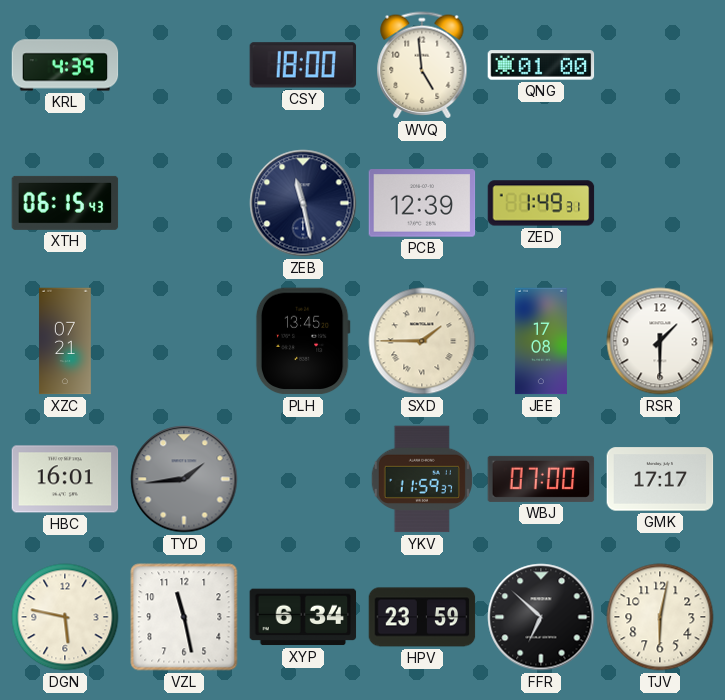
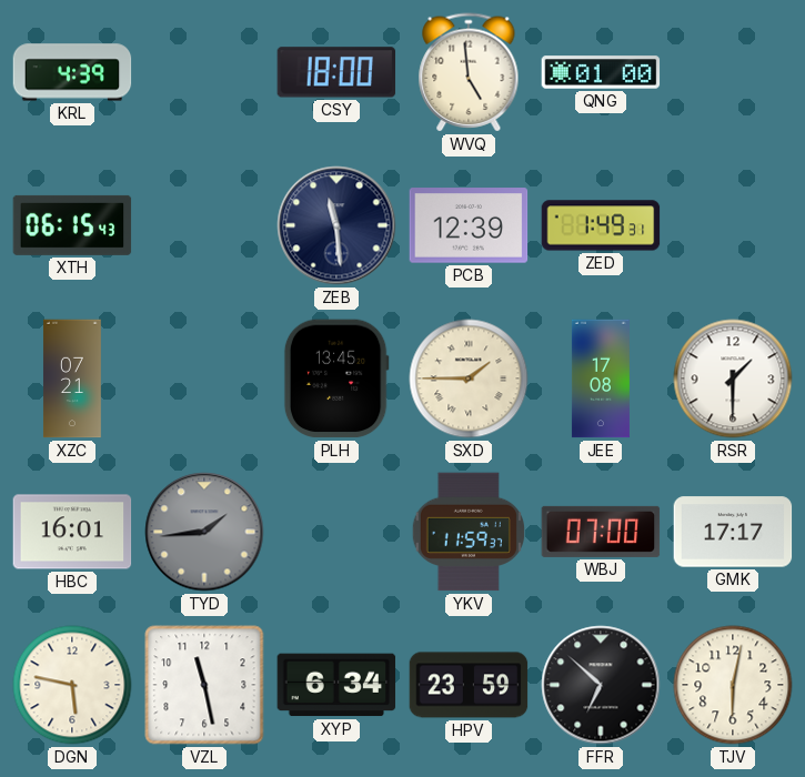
ZEB: 11:28 -> 11:29
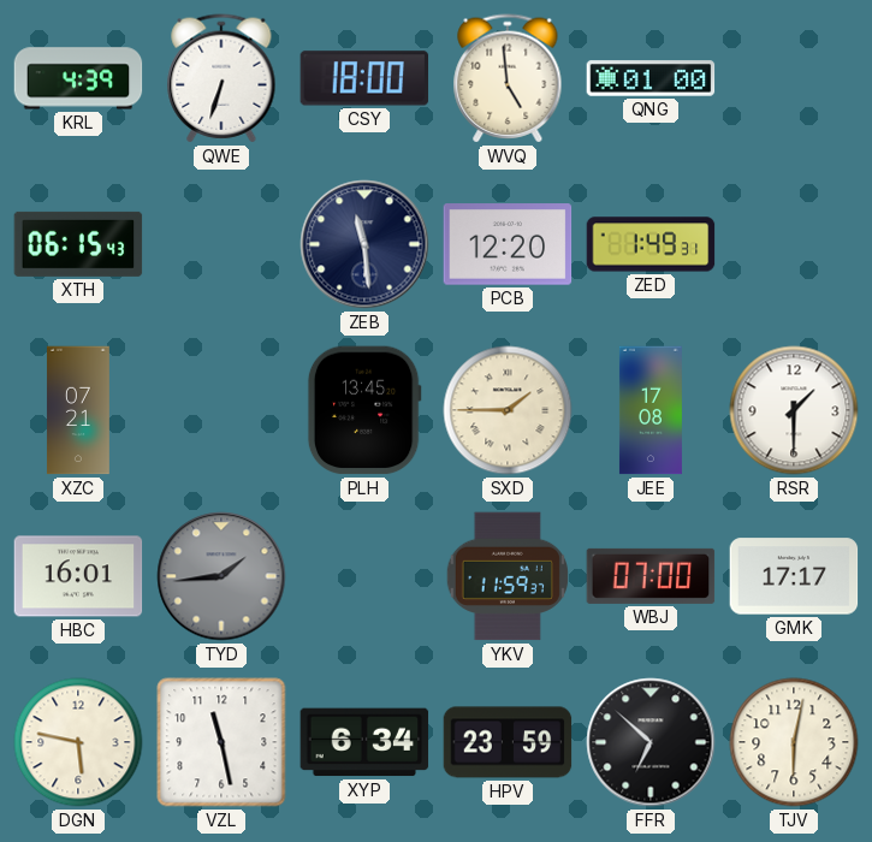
QWE: none -> 6:33
PCB: 12:39 -> 12:20
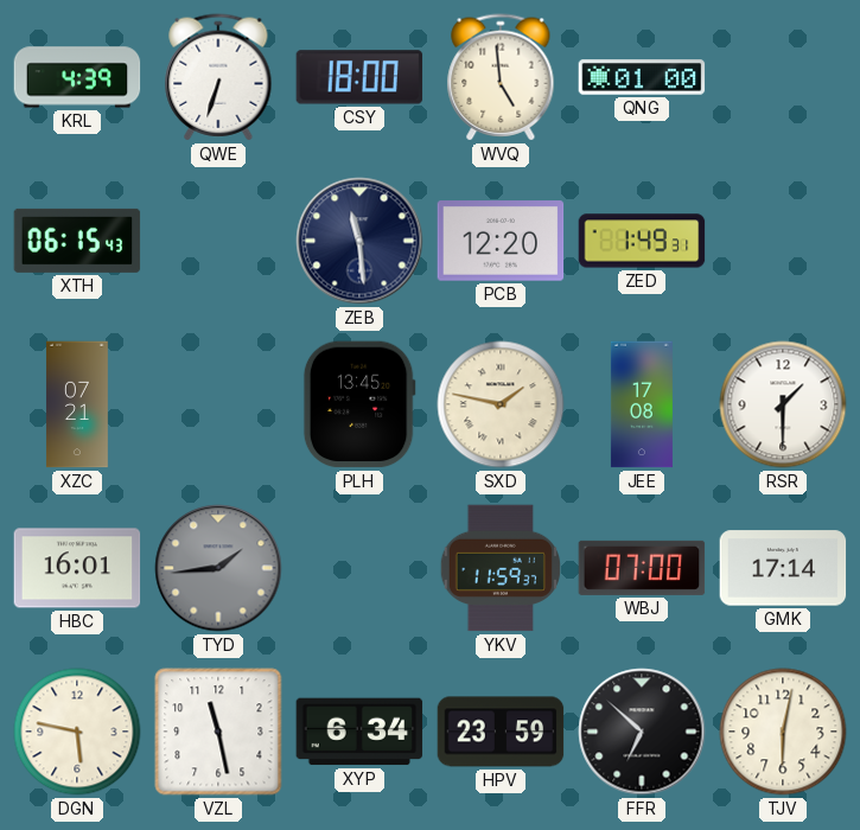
SXD: 1:45 -> 1:47
GMK: 17:17 -> 17:14
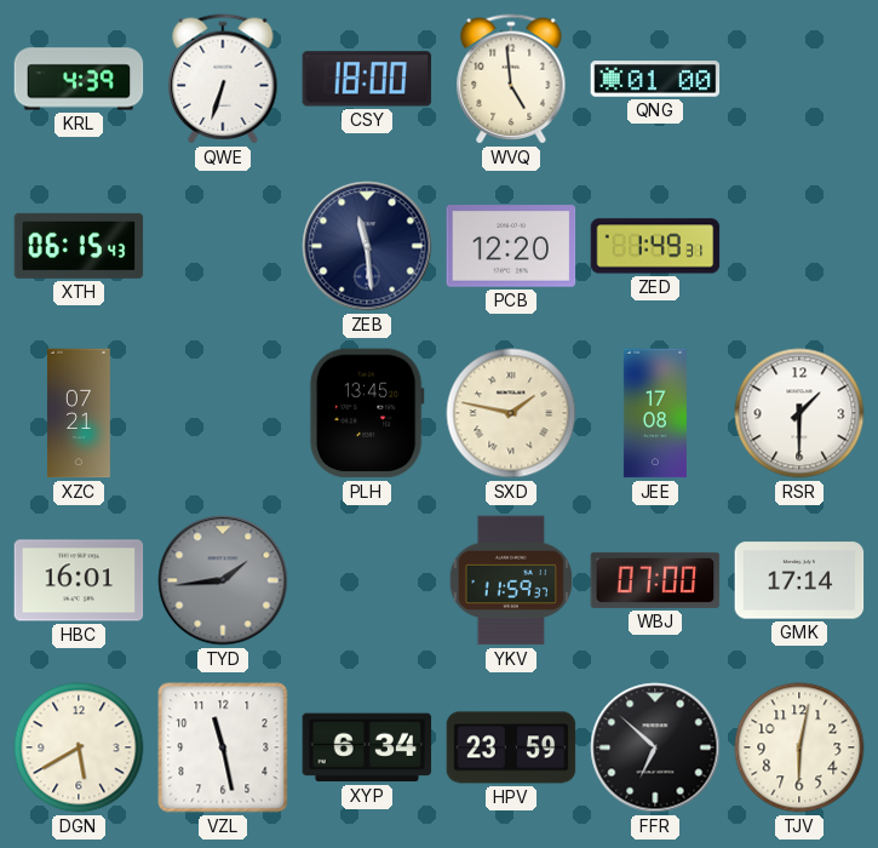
DGN: 5:47 -> 5:40
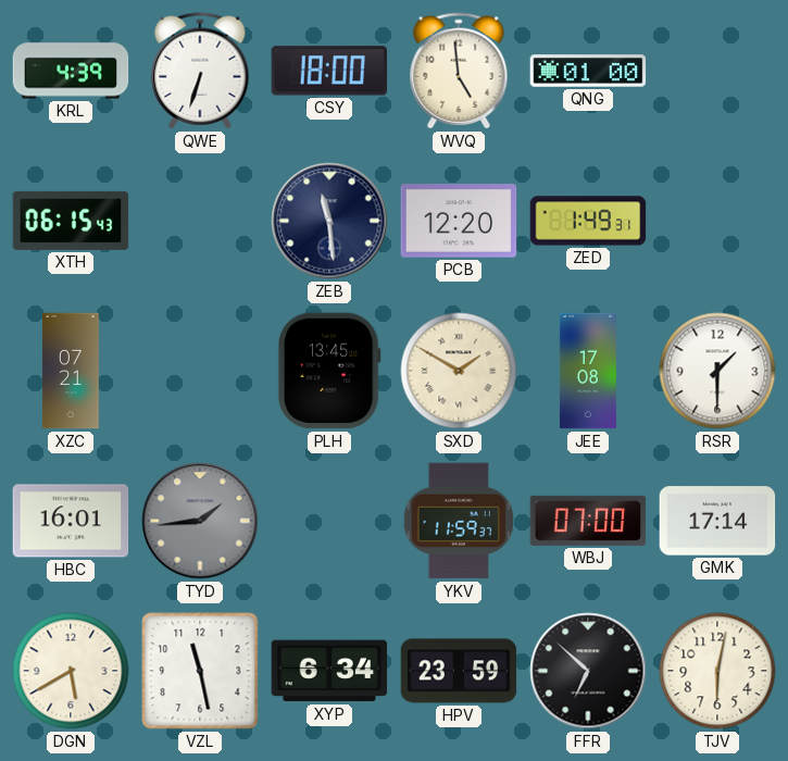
SXD: 1:47 -> 1:50
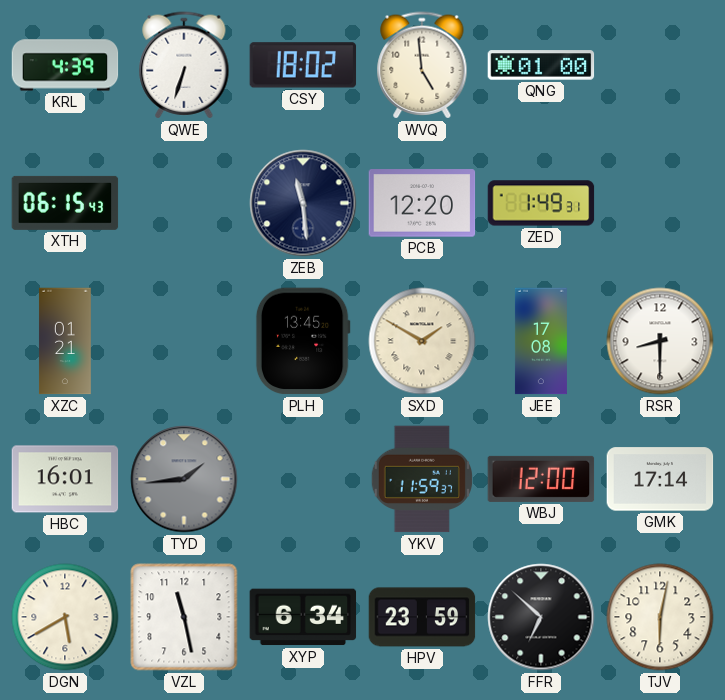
CSY: 18:00 -> 18:02
XZC: 07:21 -> 01:21
RSR: 1:30 -> 8:30
WBJ: 07:00 -> 12:00
